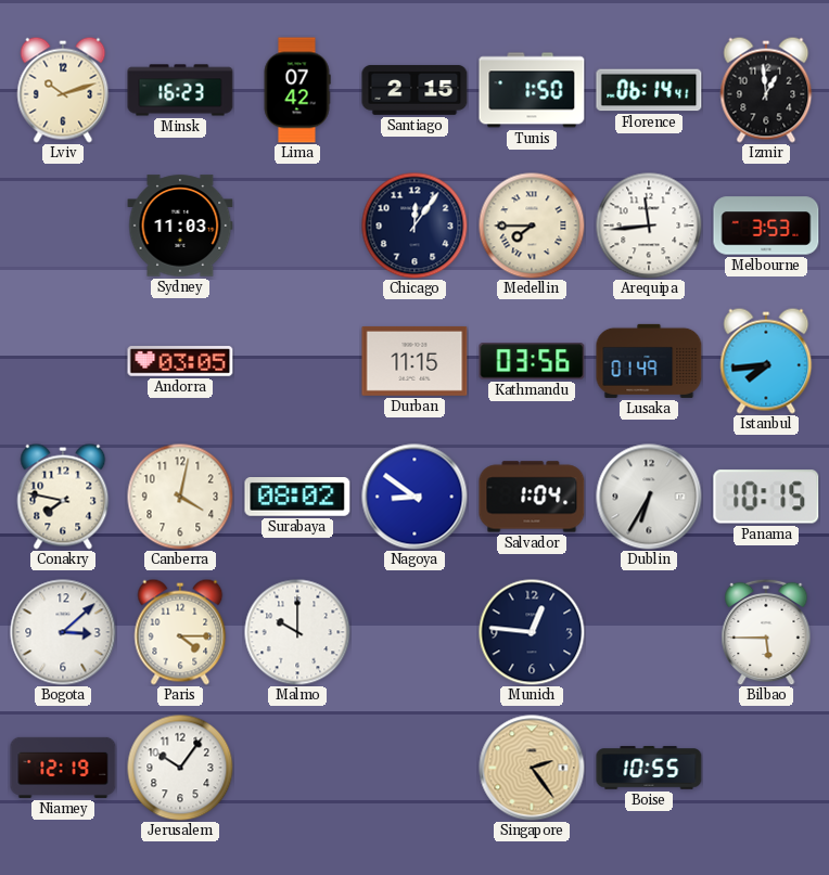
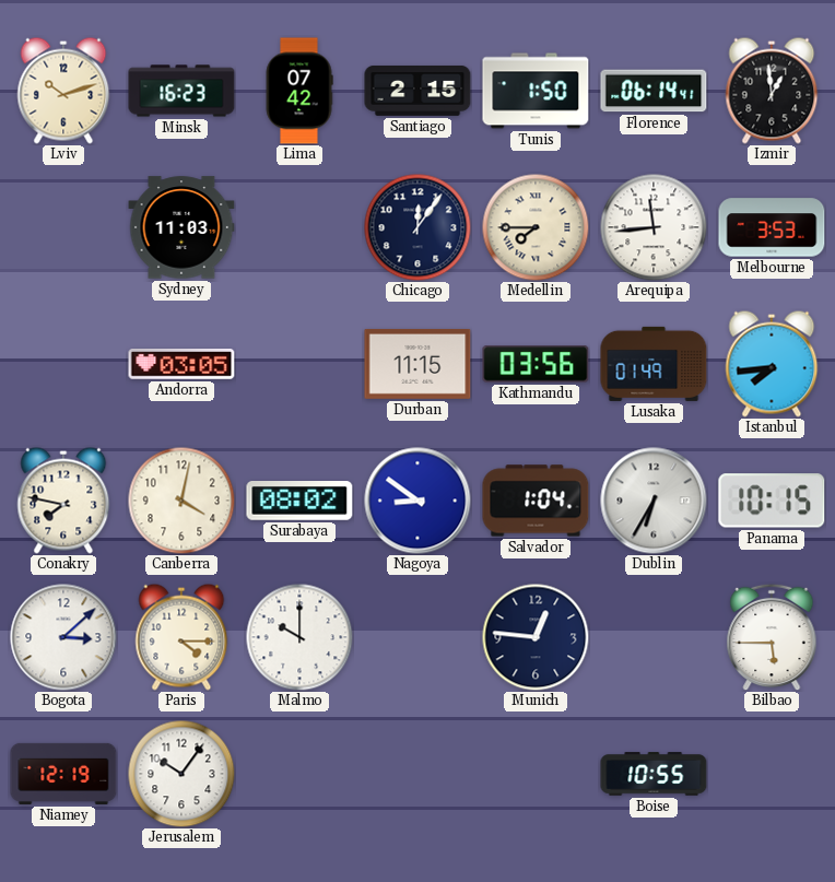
Singapore: 2:24 -> none
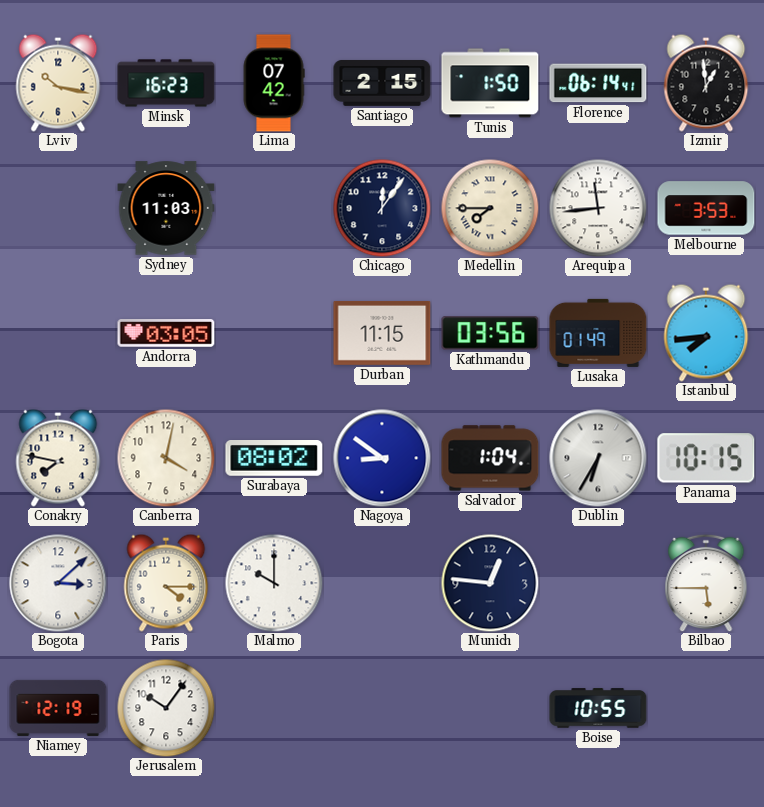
Lviv: 10:12 -> 10:17
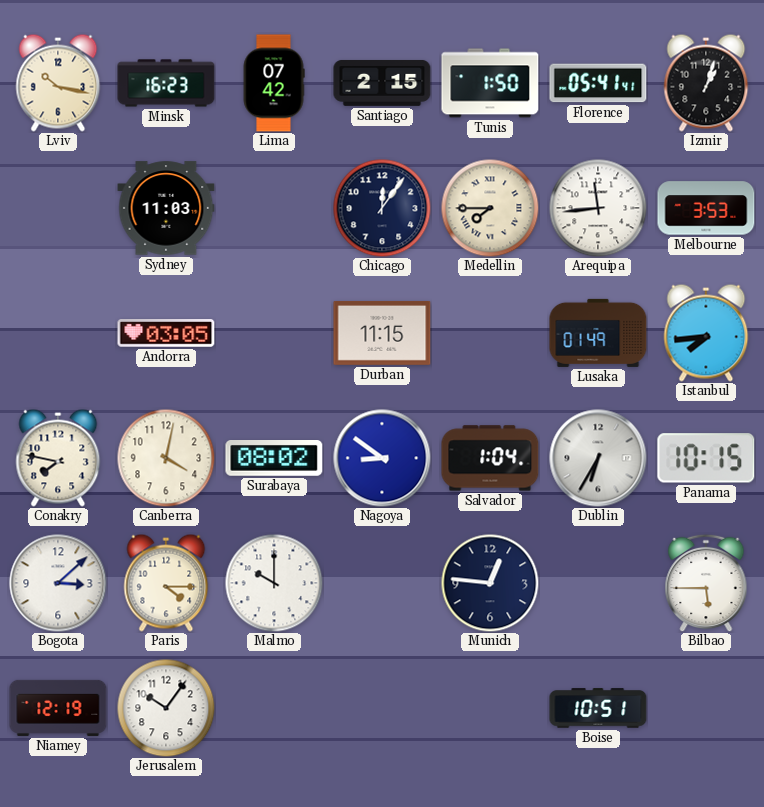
Florence: 06:14 -> 05:41
Izmir: 12:59 -> 1:03
Kathmandu: 03:56 -> none
Boise: 10:55 -> 10:51
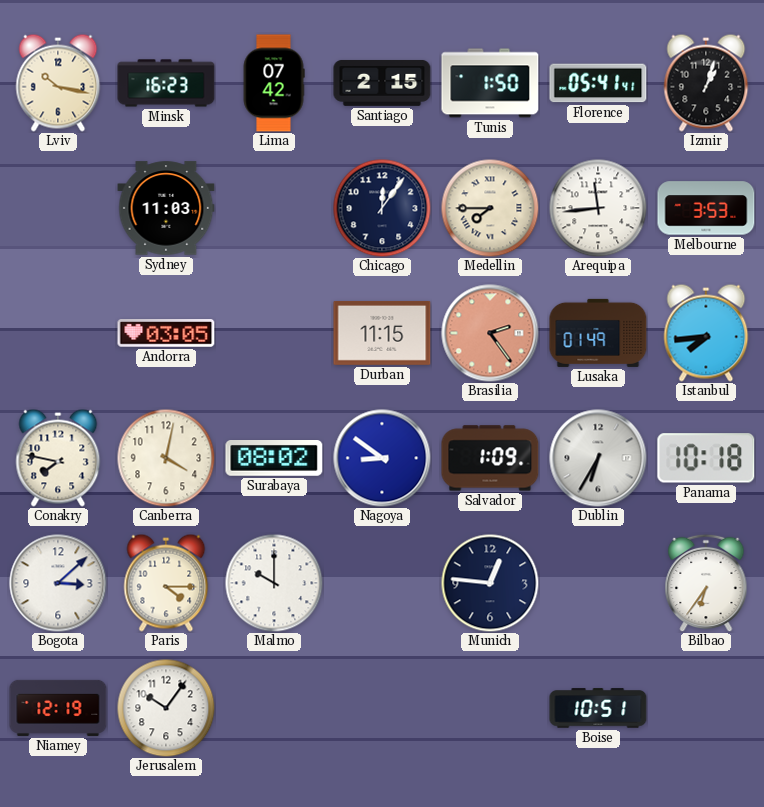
Brasilia: none -> 2:24
Salvador: 1:04 -> 1:09
Panama: 10:15 -> 10:18
Bilbao: 5:45 -> 6:36
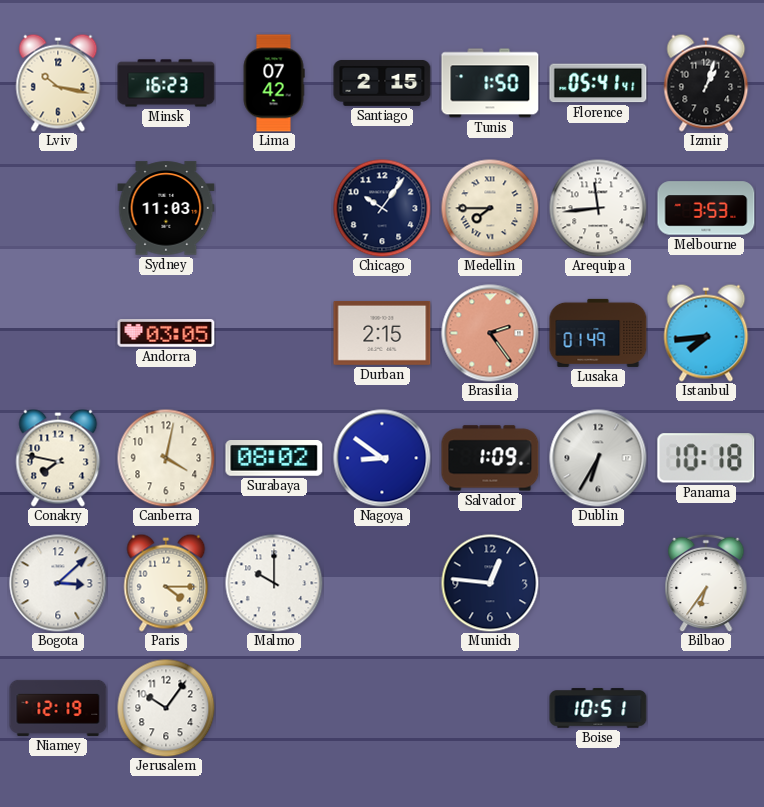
Chicago: 12:06 -> 10:06
Durban: 11:15 -> 2:15
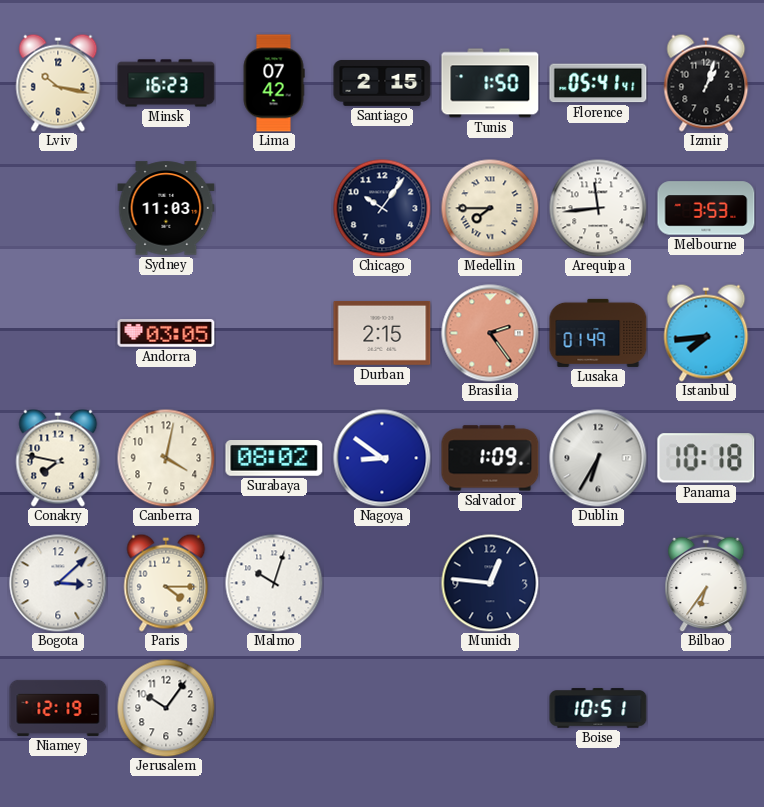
Malmo: 10:00 -> 10:03
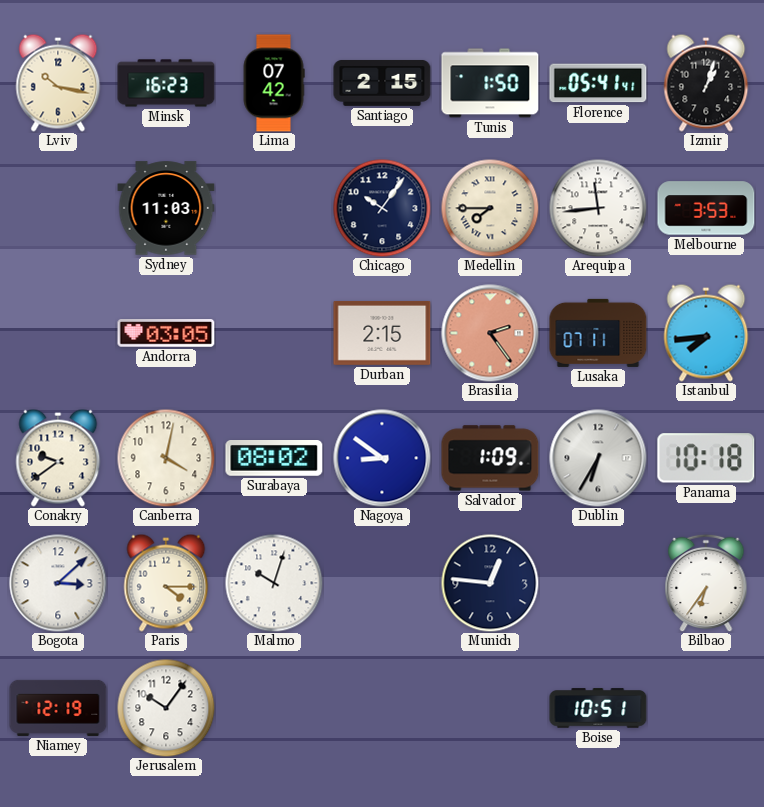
Lusaka: 01:49 -> 07:11
Conakry: 7:47 -> 9:39
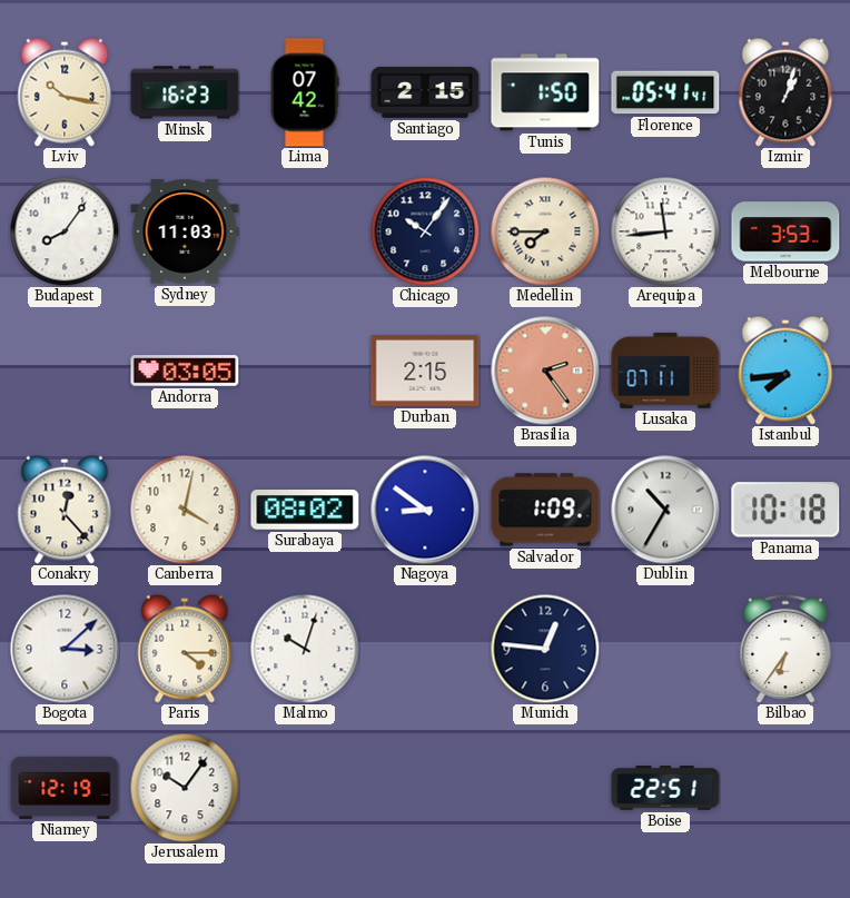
Budapest: none -> 8:06
Conakry: 9:39 -> 12:23
Dublin: 6:35 -> 10:35
Boise: 10:51 -> 22:51
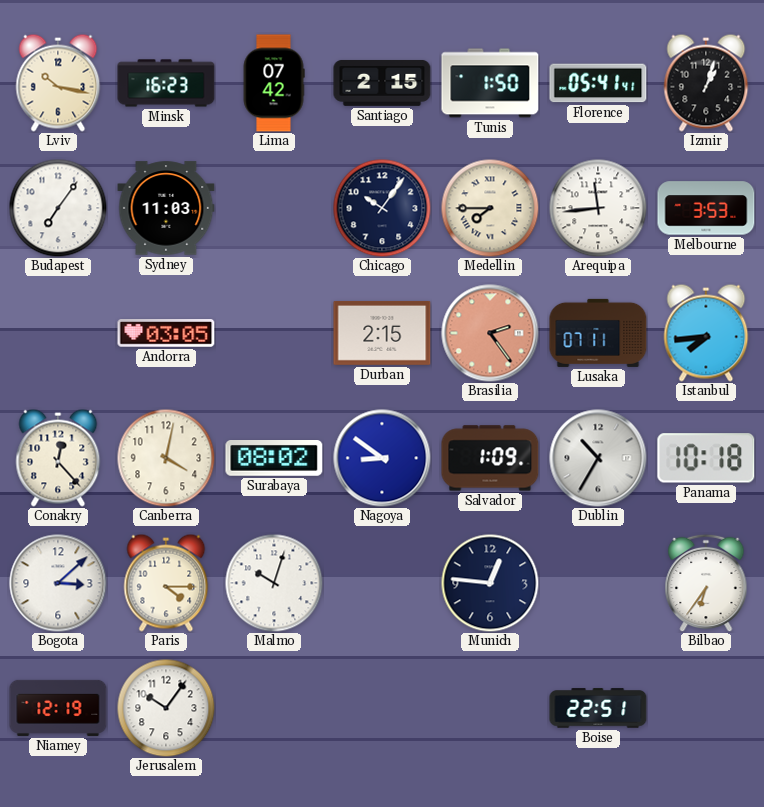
Budapest: 8:06 -> 7:06
